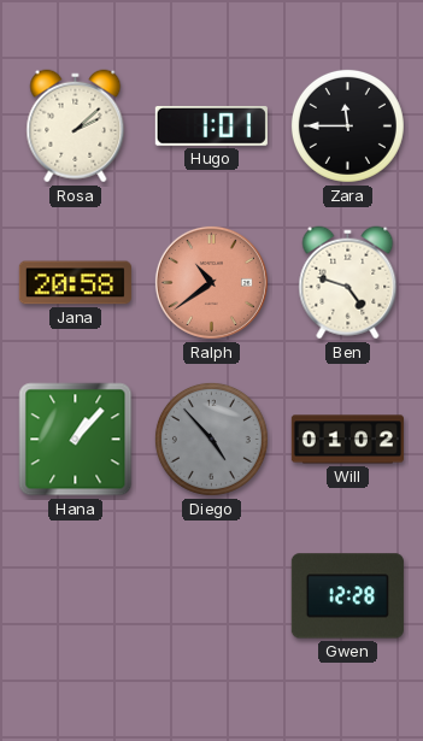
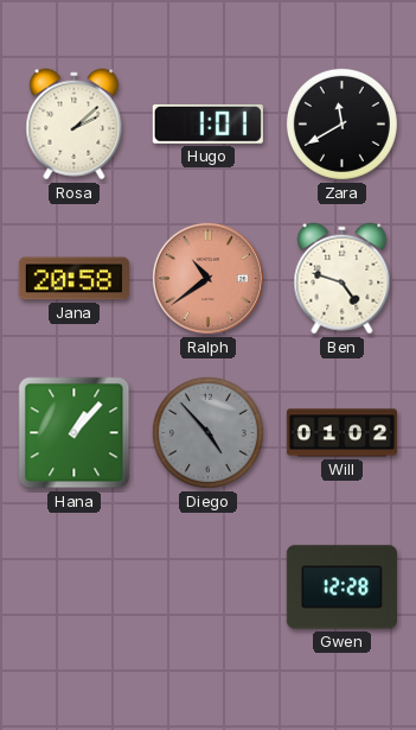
Zara: 11:45 -> 11:40
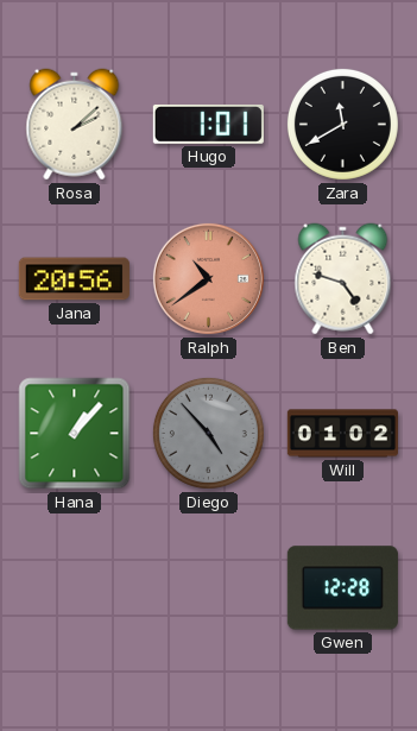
Jana: 20:58 -> 20:56
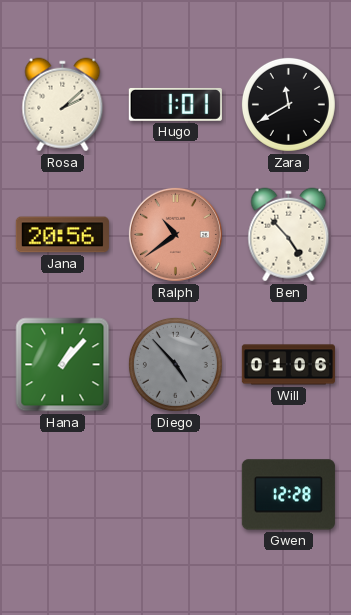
Ben: 4:48 -> 4:53
Will: 01:02 -> 01:06
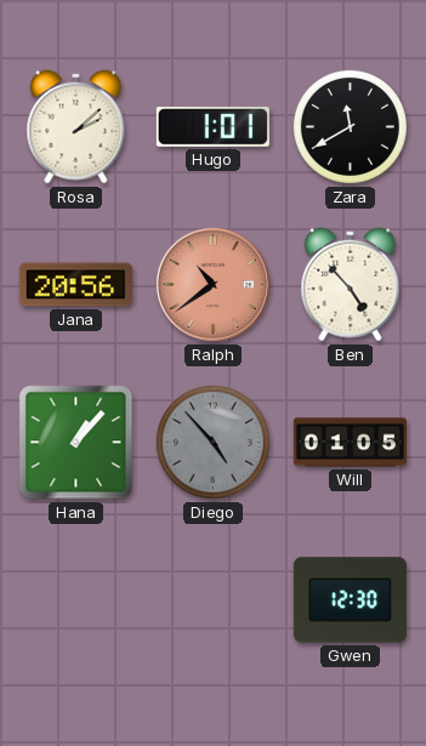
Will: 01:06 -> 01:05
Gwen: 12:28 -> 12:30
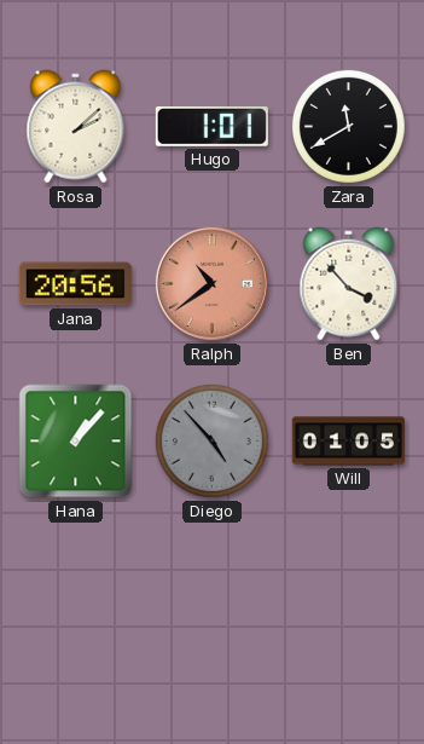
Ben: 4:53 -> 3:53
Gwen: 12:30 -> none
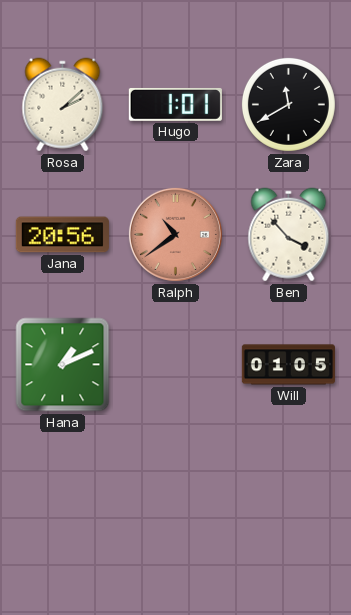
Hana: 1:07 -> 1:11
Diego: 4:53 -> none
